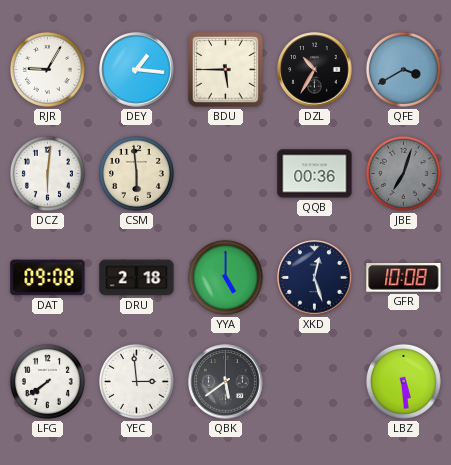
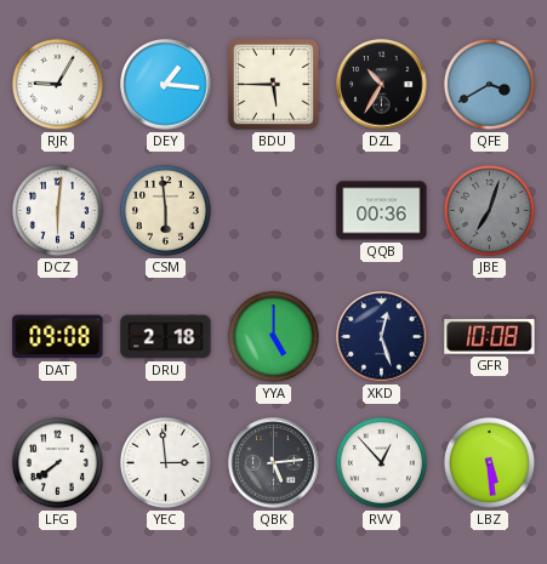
QBK: 5:39 -> 5:14
RVV: none -> 12:53
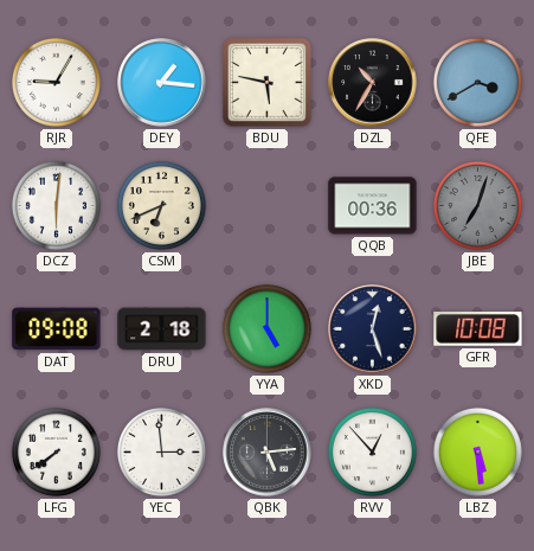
BDU: 5:45 -> 5:47
CSM: 5:59 -> 6:41
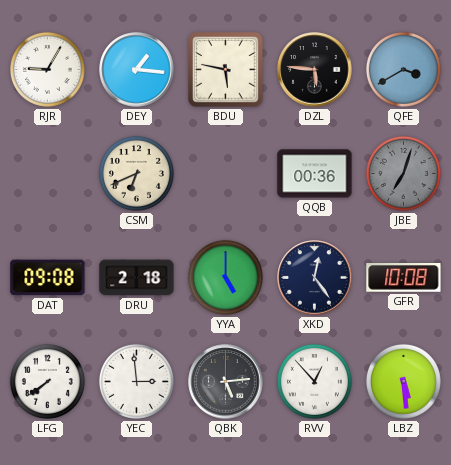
DZL: 10:35 -> 5:46
DCZ: 6:01 -> none
XKD: 12:27 -> 12:24
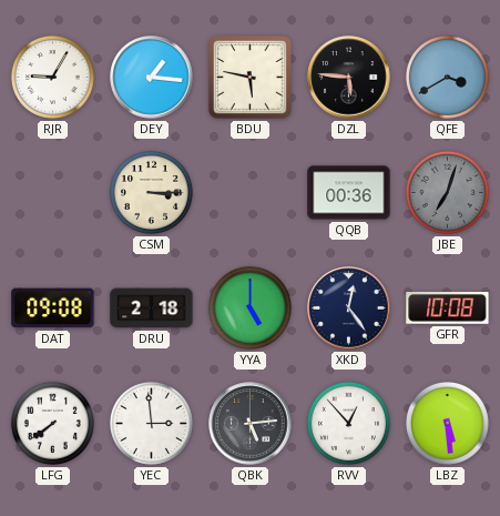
CSM: 6:41 -> 3:15
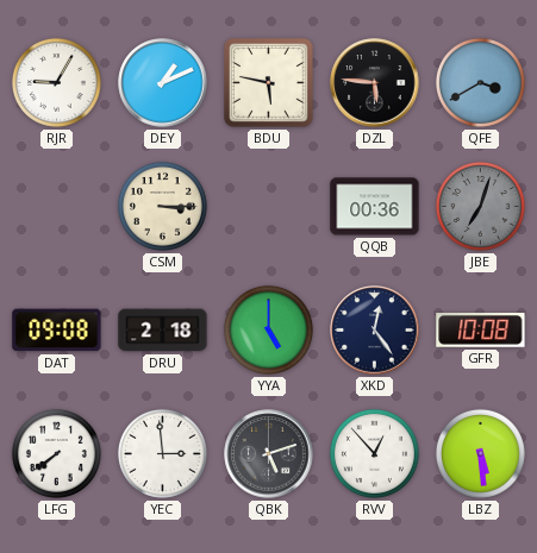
DEY: 1:16 -> 1:11
QBK: 5:14 -> 5:12
